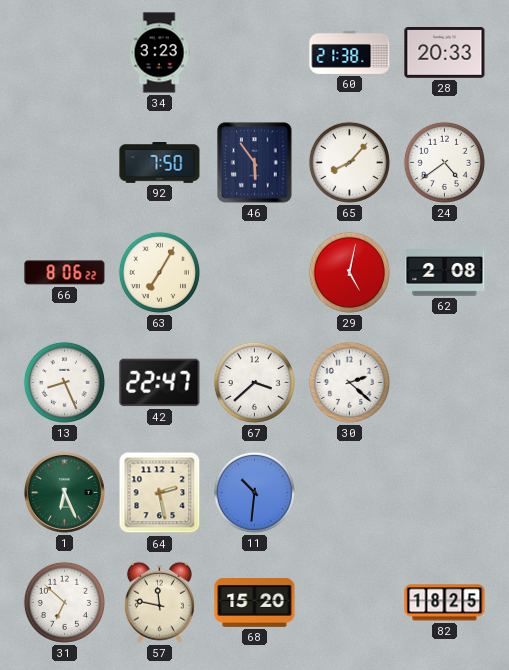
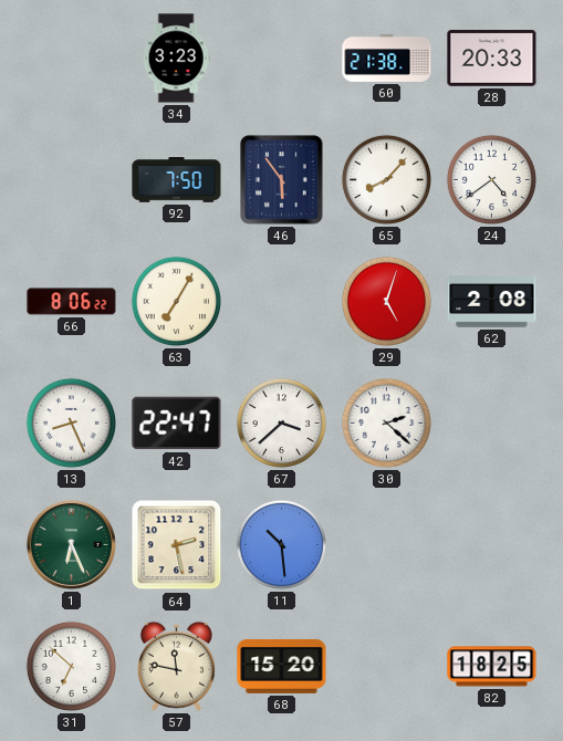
29: 5:02 -> 5:03
11: 10:31 -> 10:29
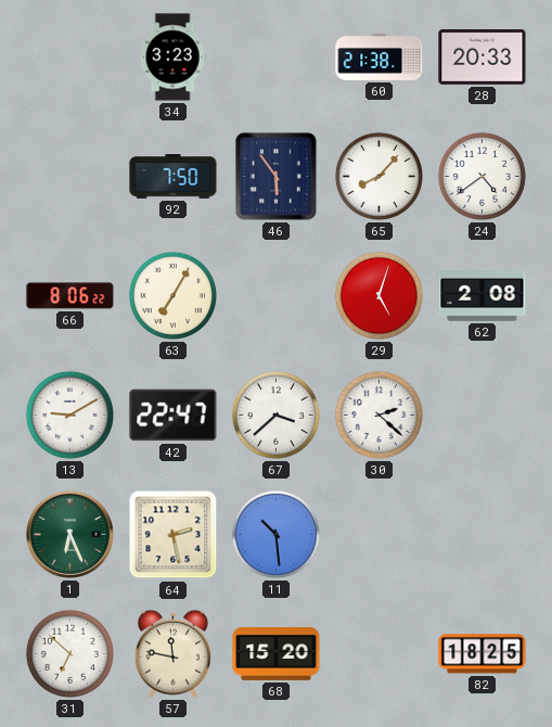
13: 8:26 -> 9:10
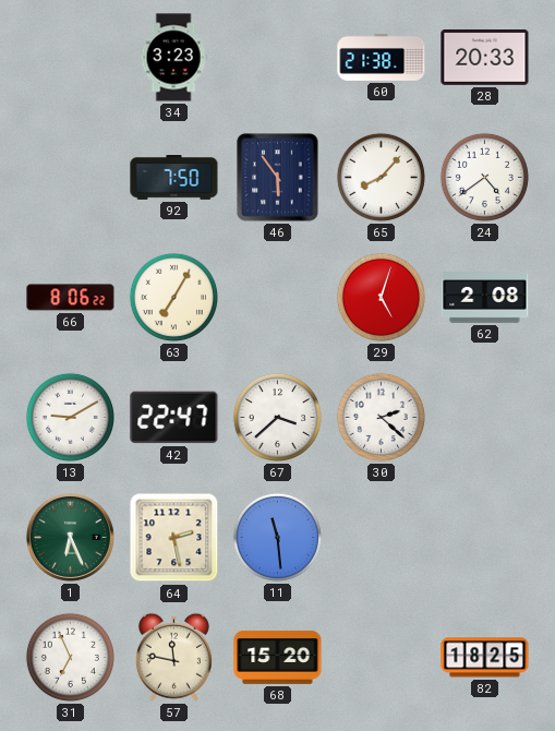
11: 10:29 -> 11:29
31: 6:52 -> 6:56
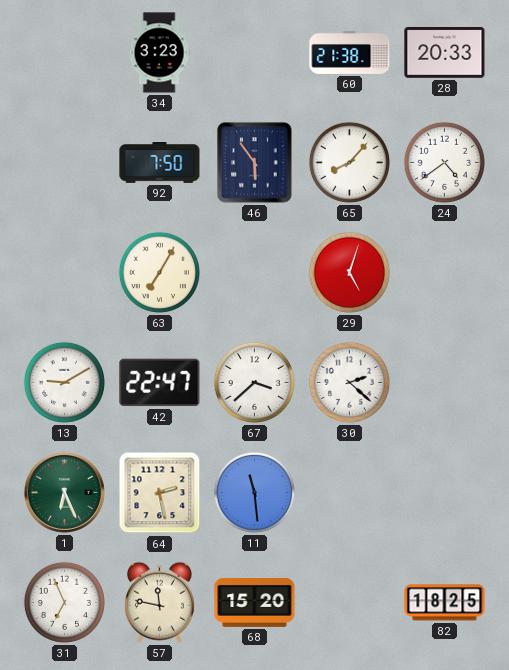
66: 8:06 -> none
62: 2:08 -> none
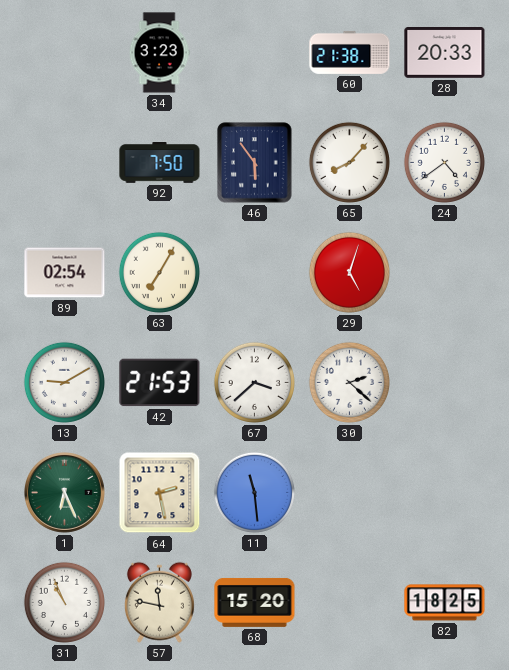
89: none -> 02:54
42: 22:47 -> 21:53
31: 6:56 -> 10:56
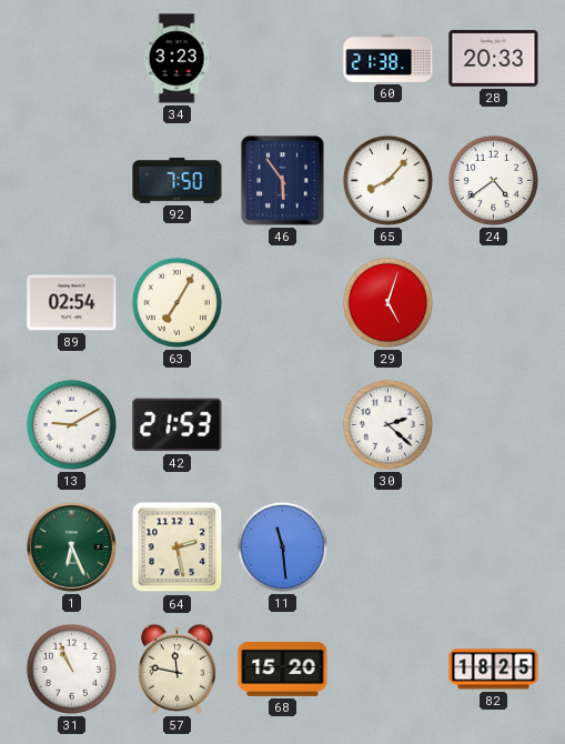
67: 3:38 -> none
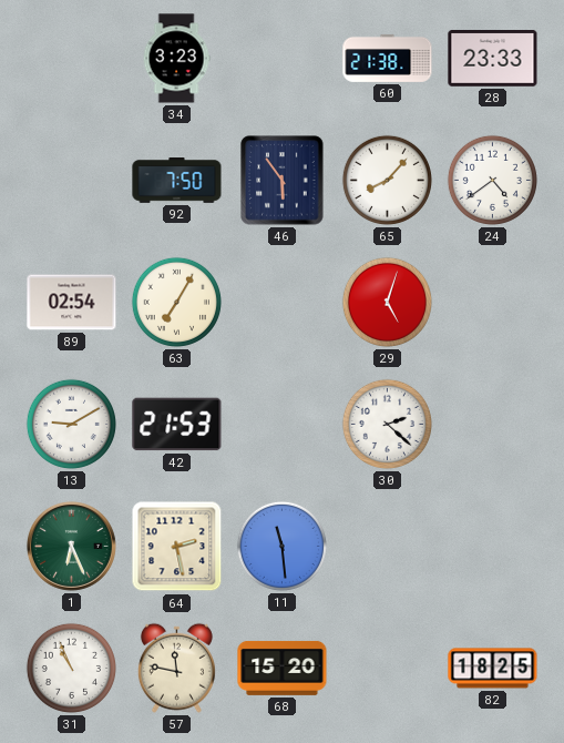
28: 20:33 -> 23:33
